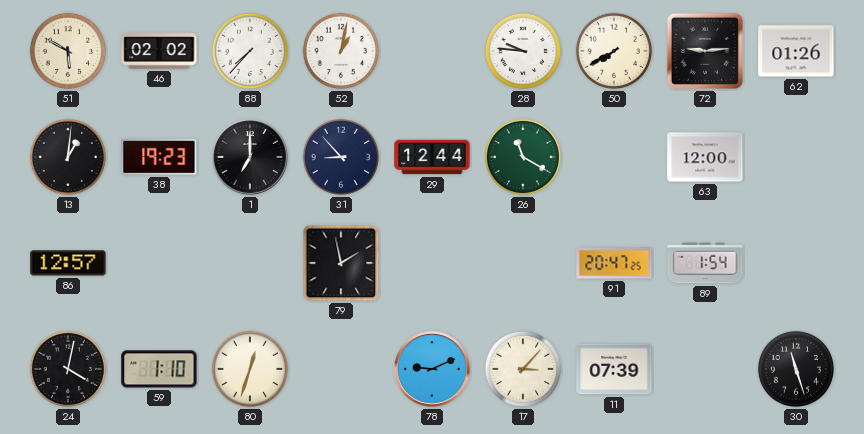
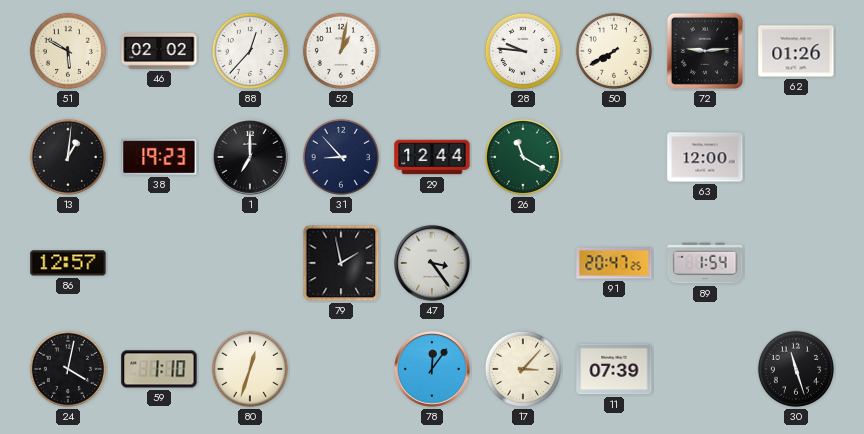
88: 7:37 -> 12:37
47: none -> 3:24
78: 9:11 -> 12:06
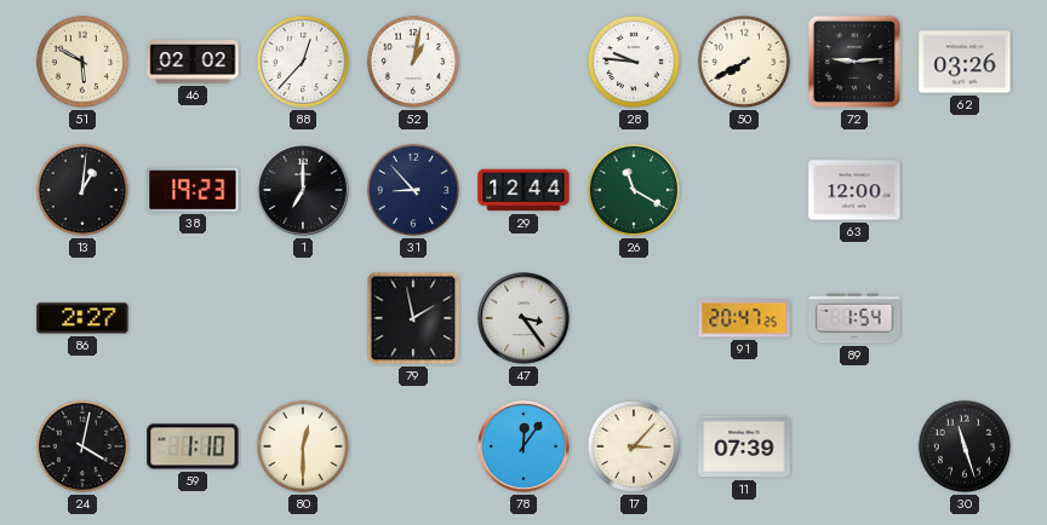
62: 01:26 -> 03:26
86: 12:57 -> 2:27
80: 12:33 -> 12:30
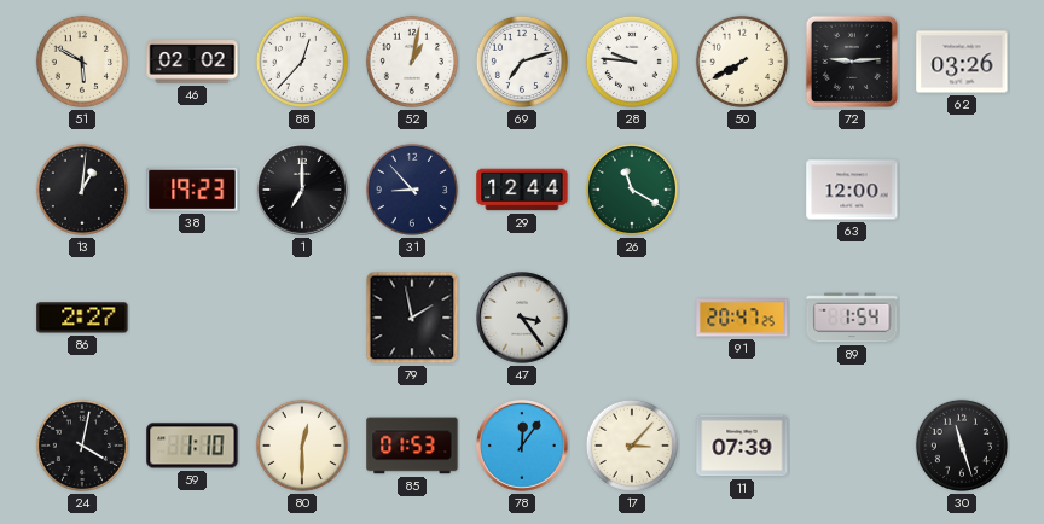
69: none -> 7:12
85: none -> 01:53
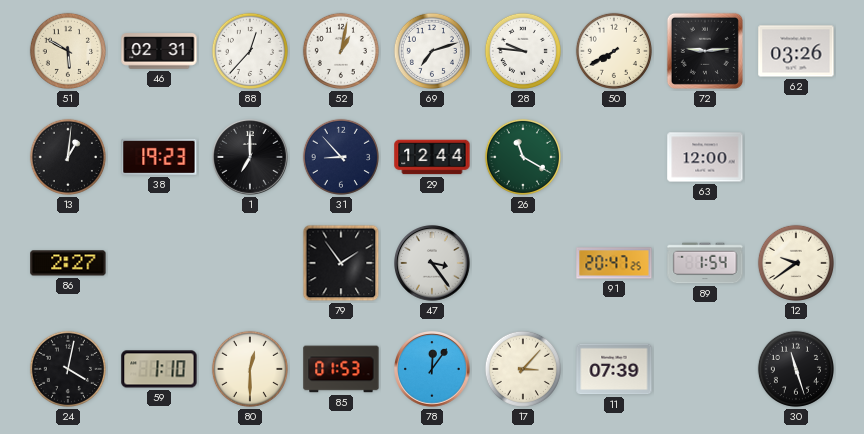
46: 02:02 -> 02:31
79: 1:58 -> 1:54
12: none -> 9:39
